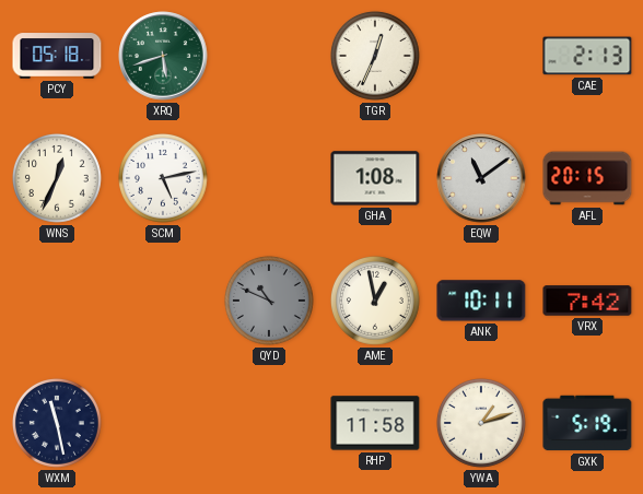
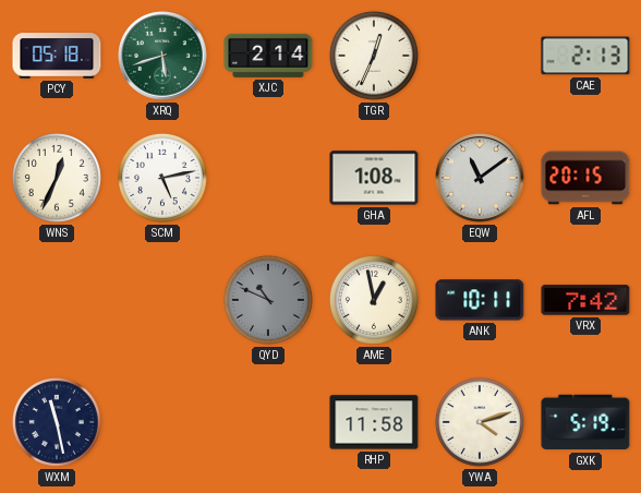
XJC: none -> 2:14
YWA: 1:12 -> 4:12
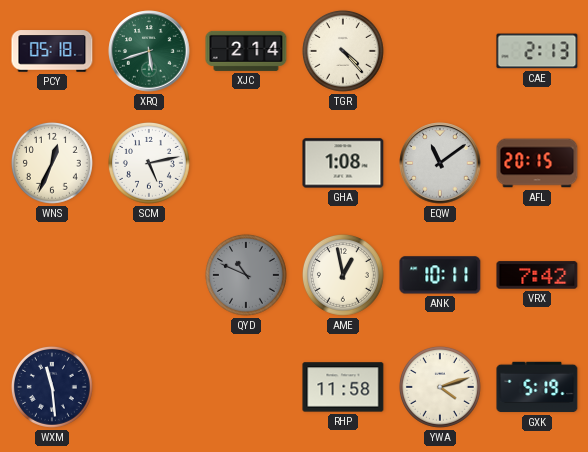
TGR: 12:34 -> 4:23
WXM: 11:28 -> 11:29
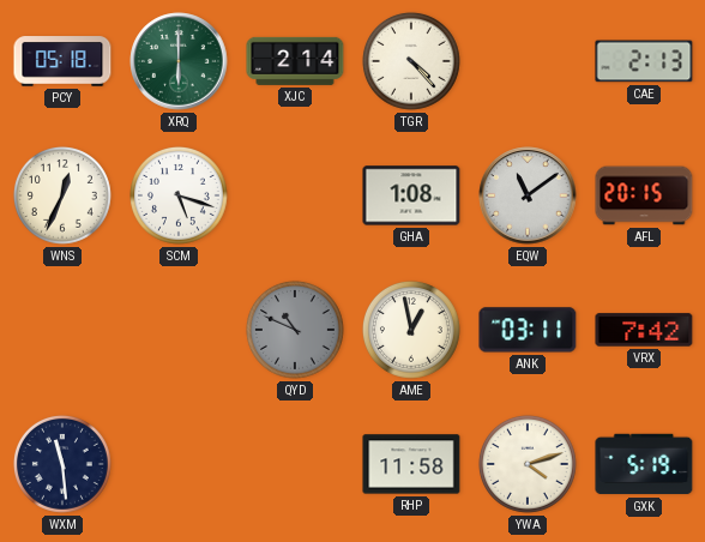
XRQ: 5:42 -> 6:00
SCM: 5:13 -> 5:18
ANK: 10:11 -> 03:11
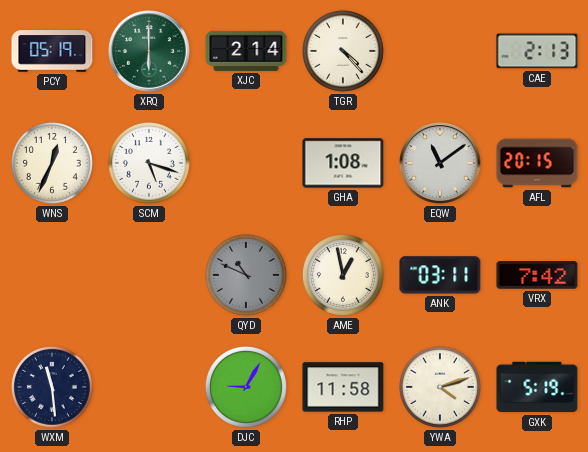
PCY: 05:18 -> 05:19
DJC: none -> 9:05
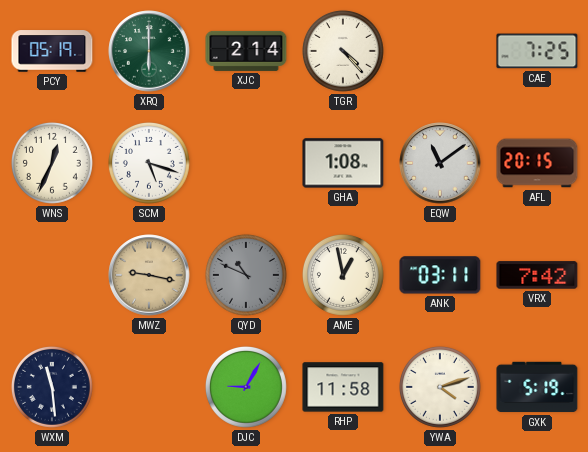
CAE: 2:13 -> 7:25
MWZ: none -> 9:17
